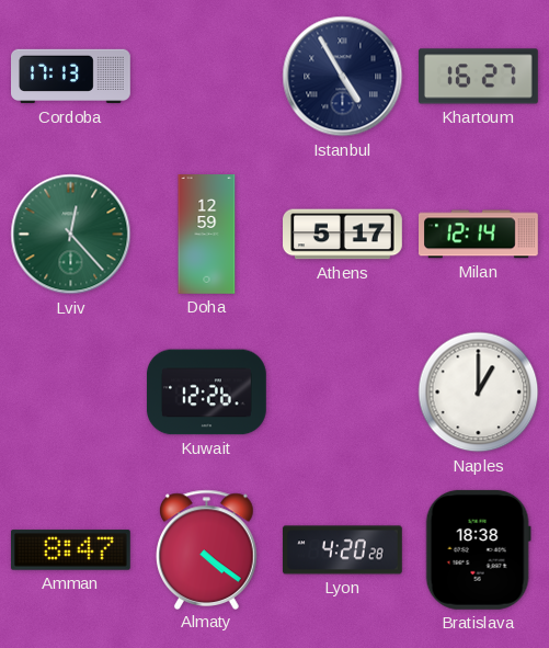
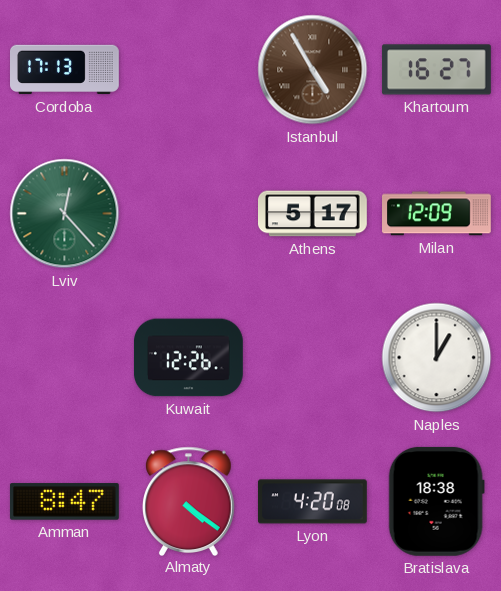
Istanbul dial: navy -> brown
Doha: 12:59 -> none
Milan: 12:14 -> 12:09
Lyon: 4:20:28 -> 4:20:08
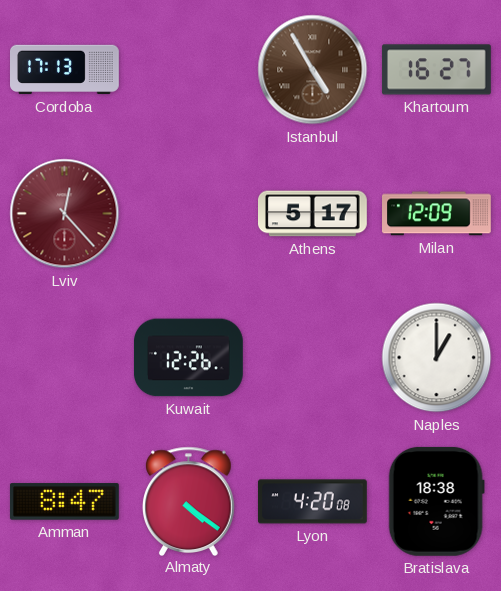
Lviv dial: green -> burgundy
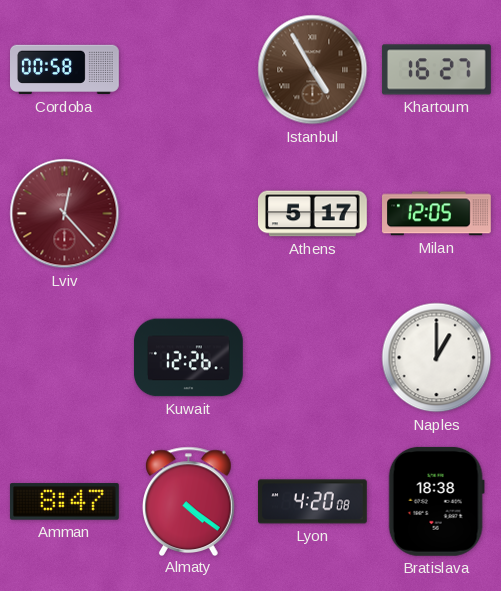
Cordoba: 17:13 -> 00:58
Milan: 12:09 -> 12:05
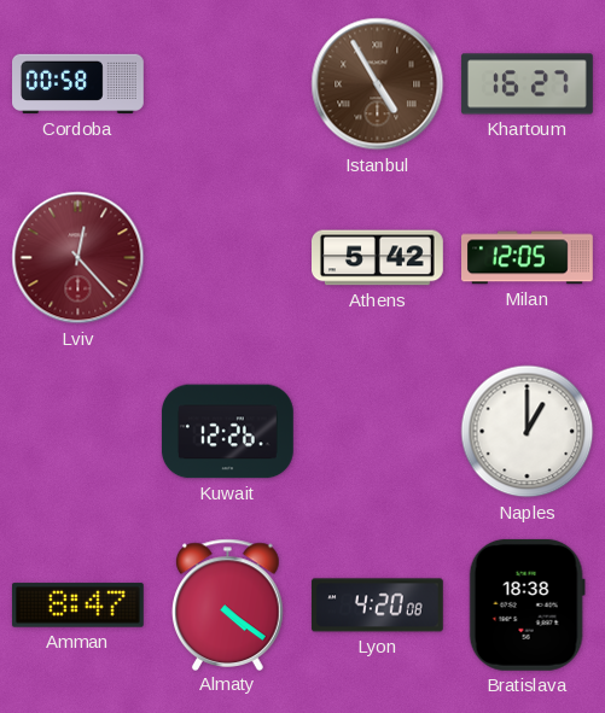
Athens: 5:17 -> 5:42
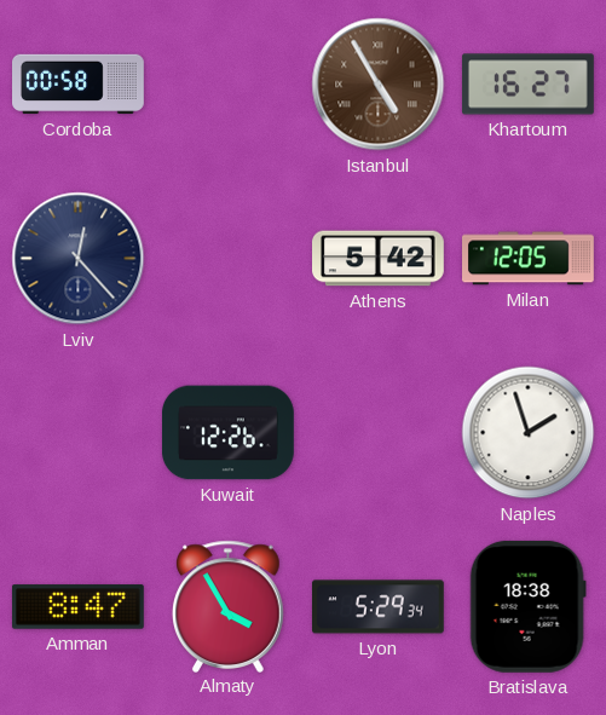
Lviv dial: burgundy -> navy
Naples: 1:00 -> 1:57
Almaty: 4:21 -> 3:55
Lyon: 4:20 -> 5:29
